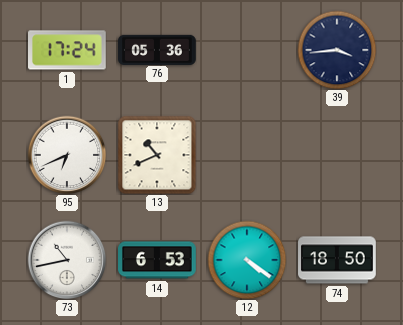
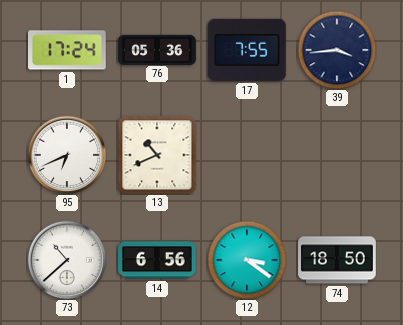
17: none -> 7:55
73: 10:43 -> 10:38
14: 6:53 -> 6:56
12: 4:21 -> 3:21
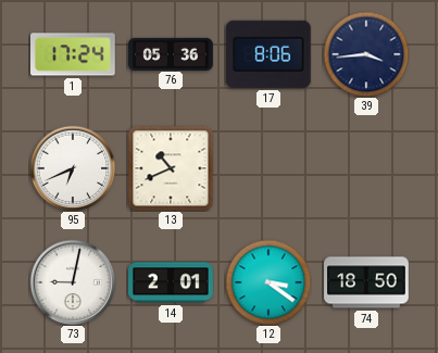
17: 7:55 -> 8:06
73: 10:38 -> 9:02
14: 6:56 -> 2:01
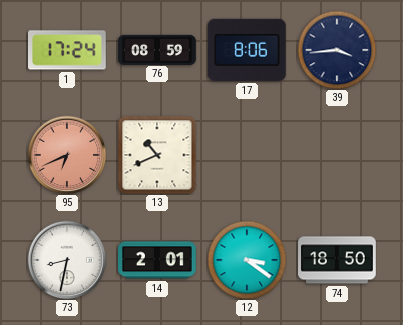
76: 05:36 -> 08:59
95 dial: white -> salmon
73: 9:02 -> 8:32
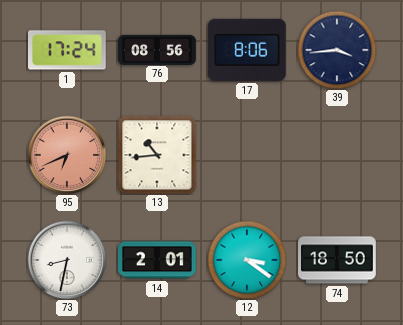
76: 08:59 -> 08:56
13: 10:41 -> 10:44
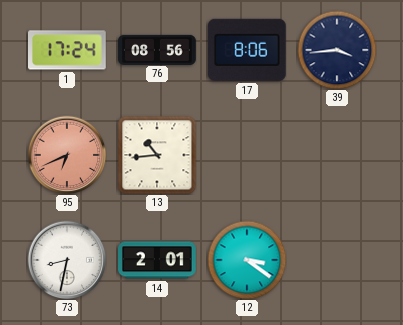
74: 18:50 -> none
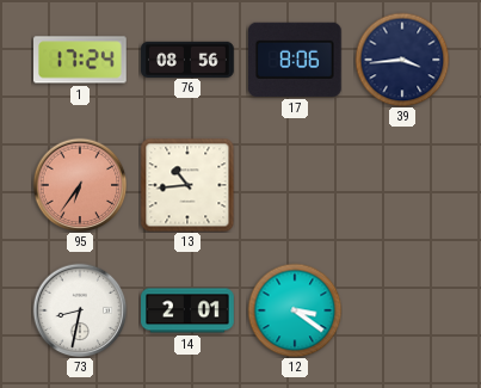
95: 6:41 -> 6:36
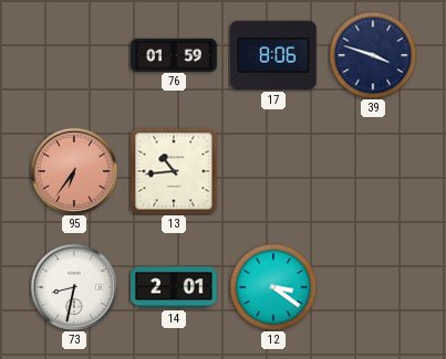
1: 17:24 -> none
76: 08:56 -> 01:59
39: 3:44 -> 3:48
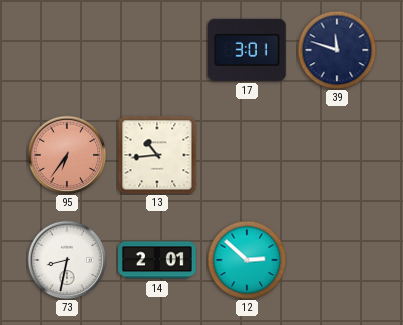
76: 01:59 -> none
17: 8:06 -> 3:01
39: 3:48 -> 11:48
12: 3:21 -> 2:52
